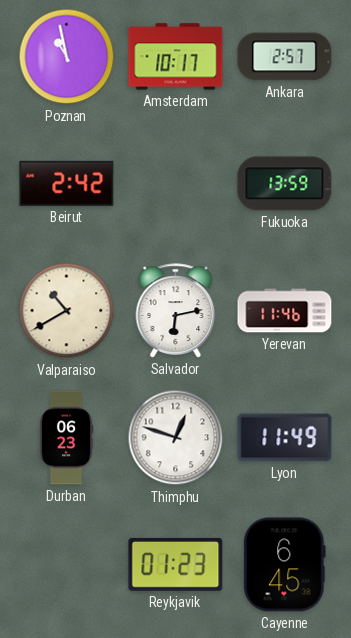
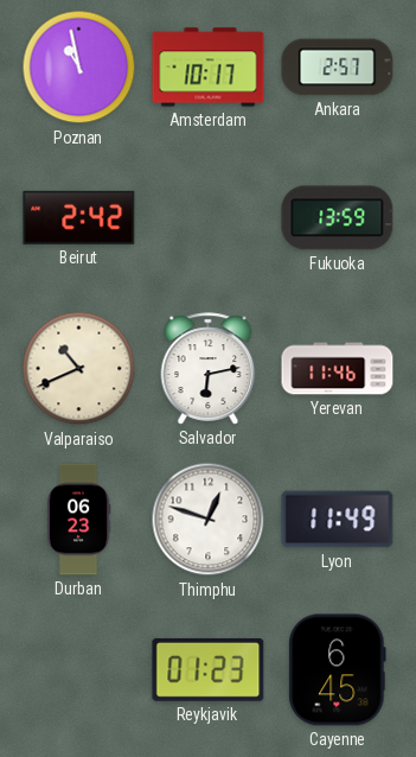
Valparaiso: 10:40 -> 10:41
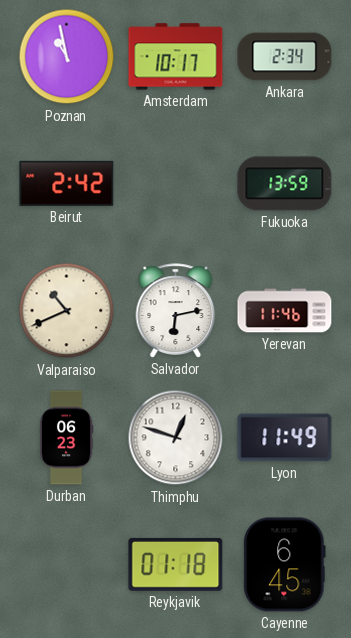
Ankara: 2:57 -> 2:34
Reykjavik: 01:23 -> 01:18
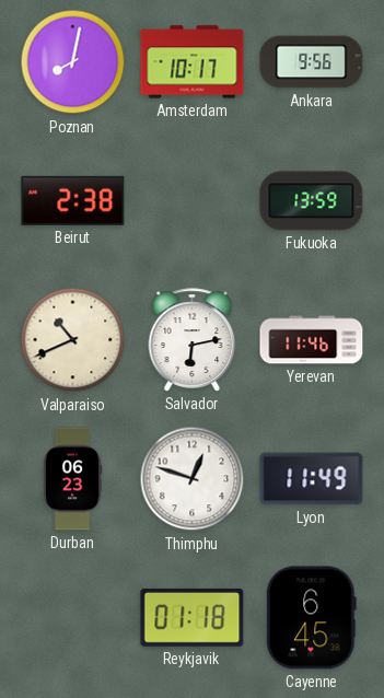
Poznan: 10:58 -> 8:02
Ankara: 2:34 -> 9:56
Beirut: 2:42 -> 2:38
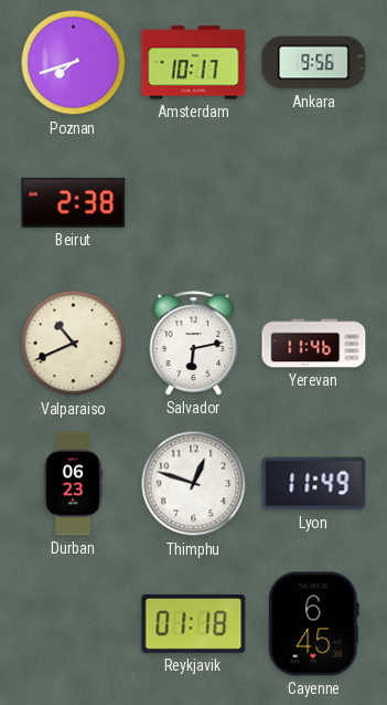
Poznan: 8:02 -> 7:42
Fukuoka: 13:59 -> none
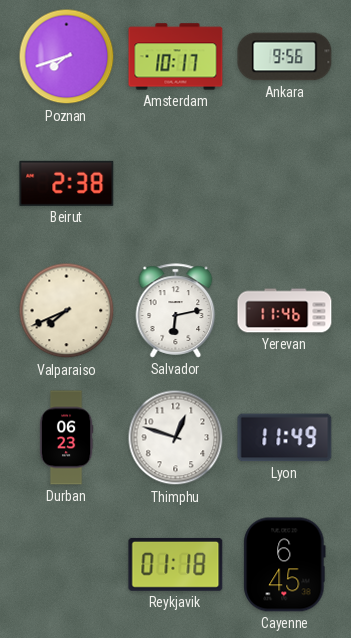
Valparaiso: 10:41 -> 7:41
